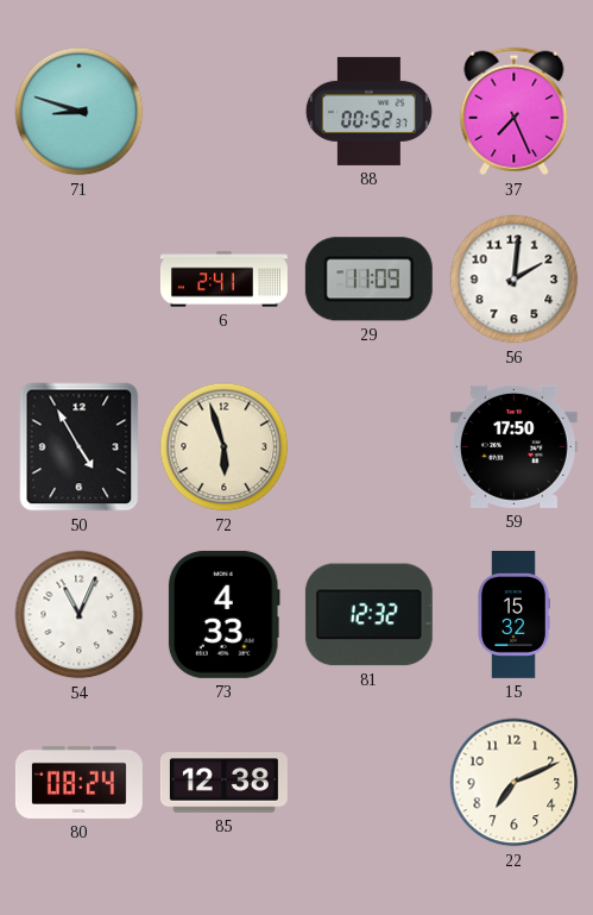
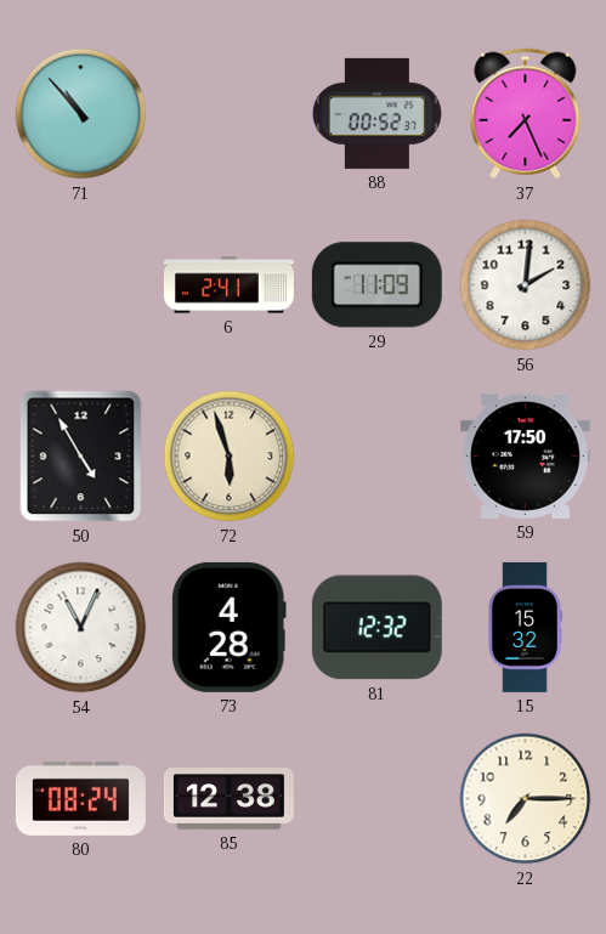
71: 8:48 -> 10:53
73: 4:33 -> 4:28
22: 7:11 -> 7:15
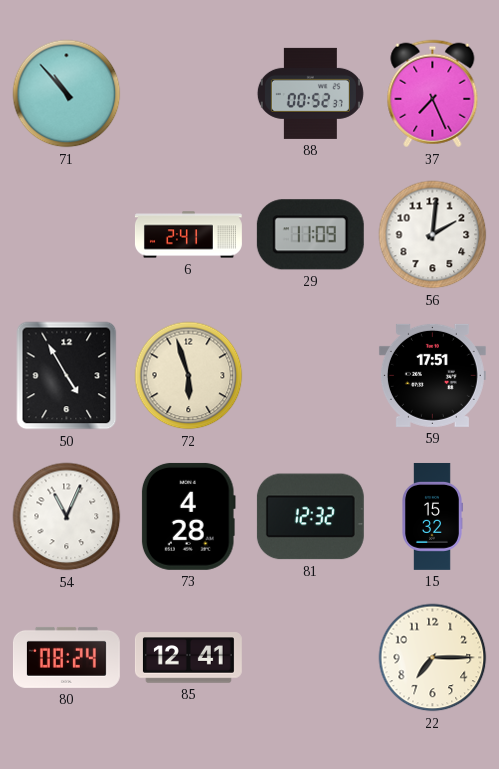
59: 17:50 -> 17:51
85: 12:38 -> 12:41
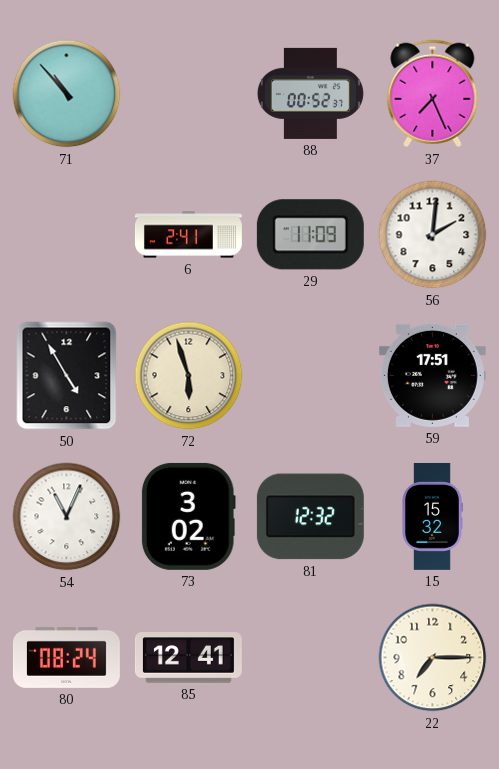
73: 4:28 -> 3:02
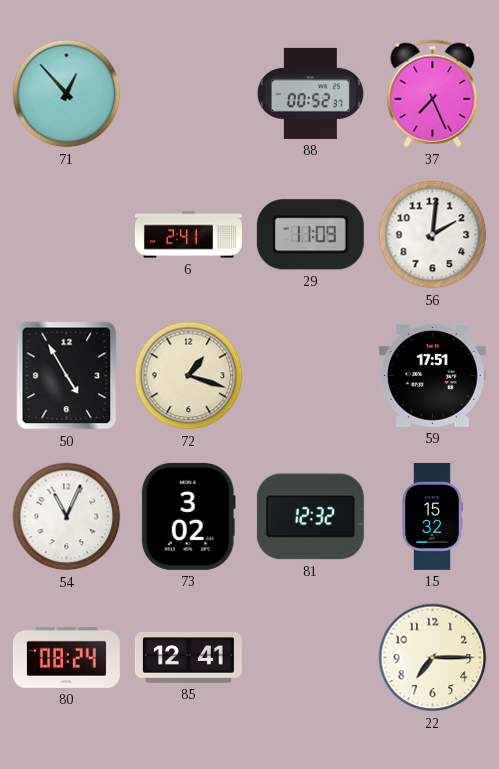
71: 10:53 -> 12:53
72: 5:57 -> 1:18
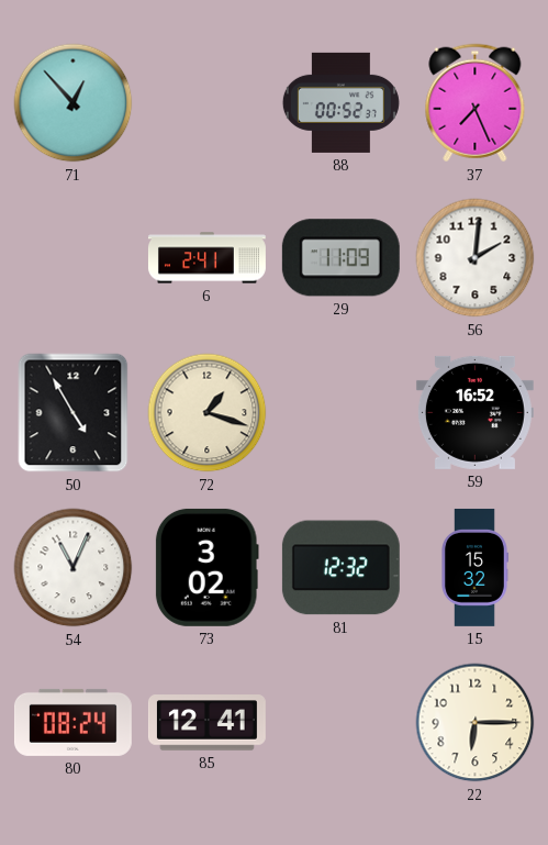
59: 17:51 -> 16:52
22: 7:15 -> 6:15
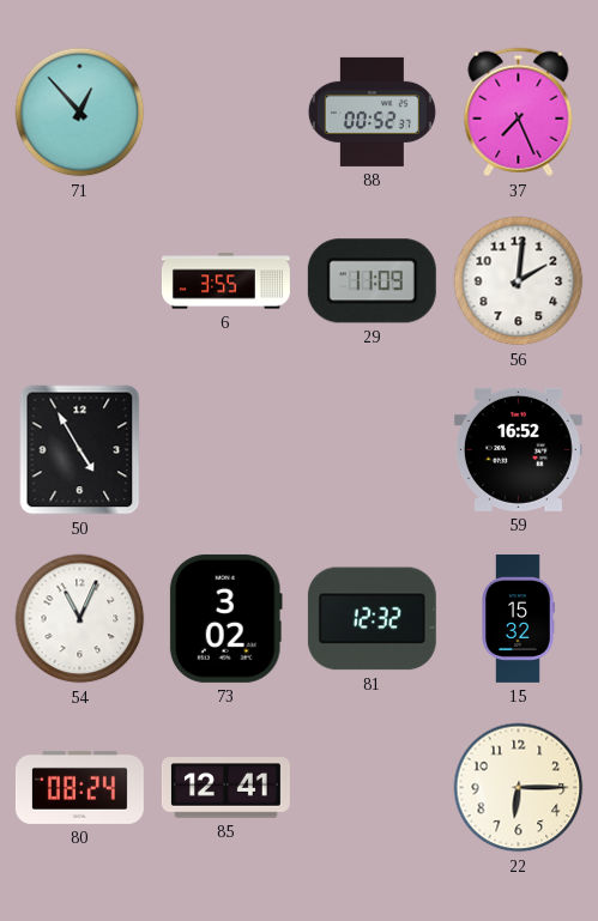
6: 2:41 -> 3:55
72: 1:18 -> none
